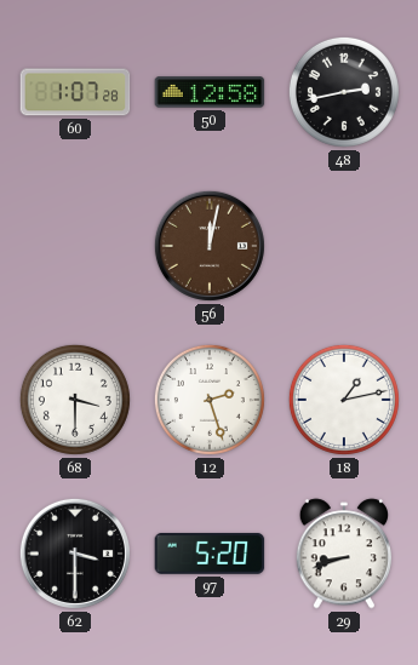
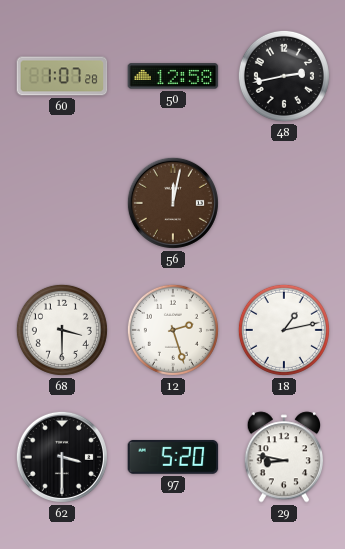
29: 8:42 -> 8:47
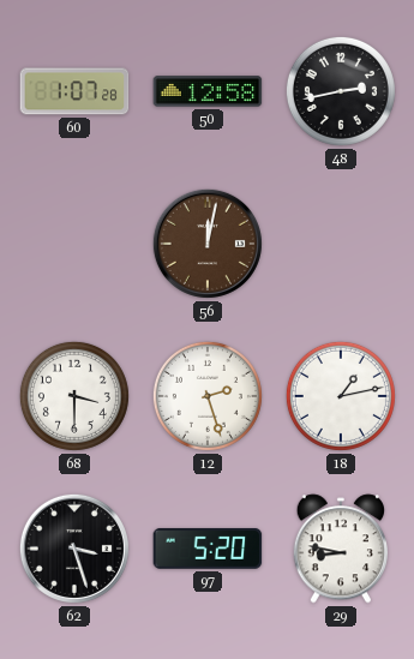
62: 3:30 -> 3:27
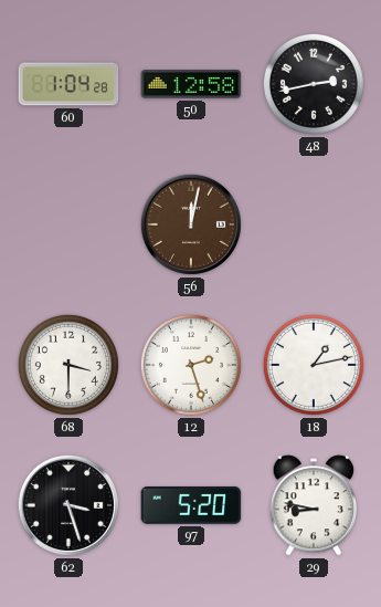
60: 1:07 -> 1:04
